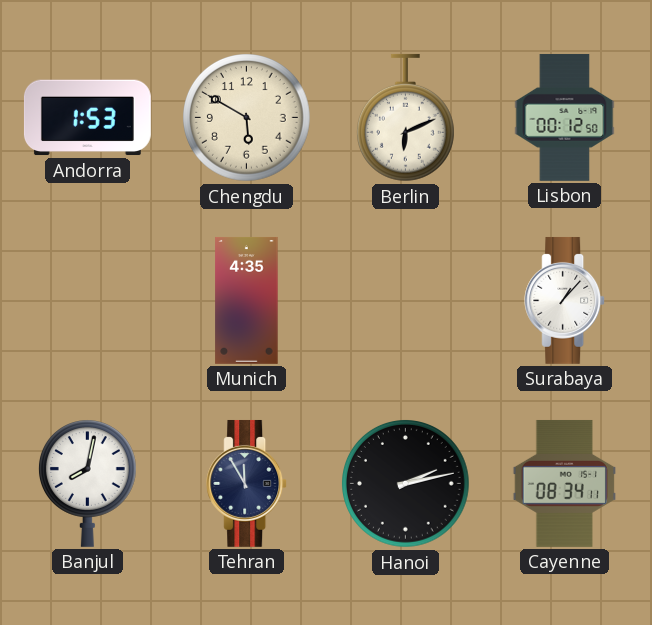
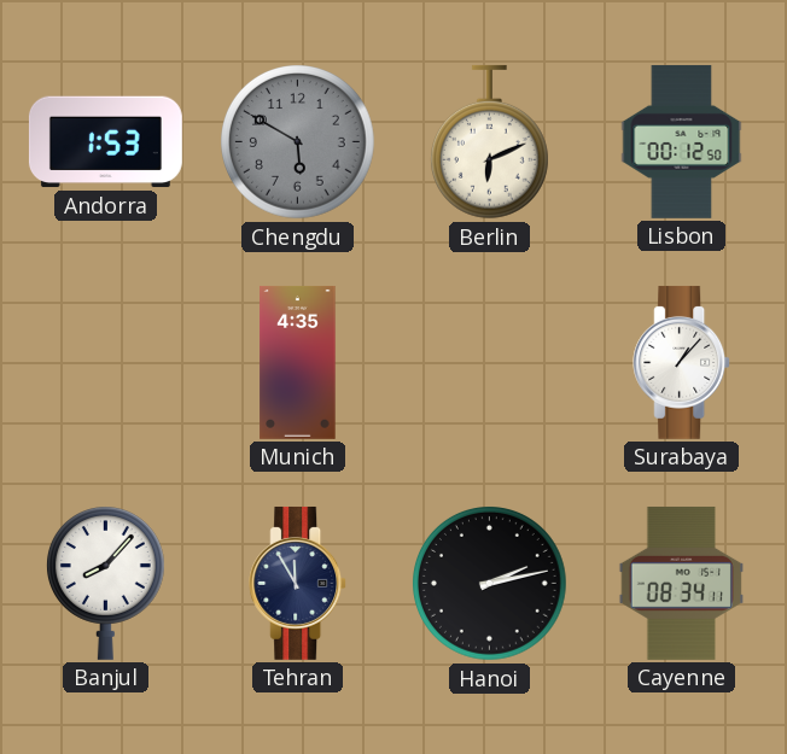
Chengdu dial: cream -> grey
Banjul: 8:02 -> 8:07
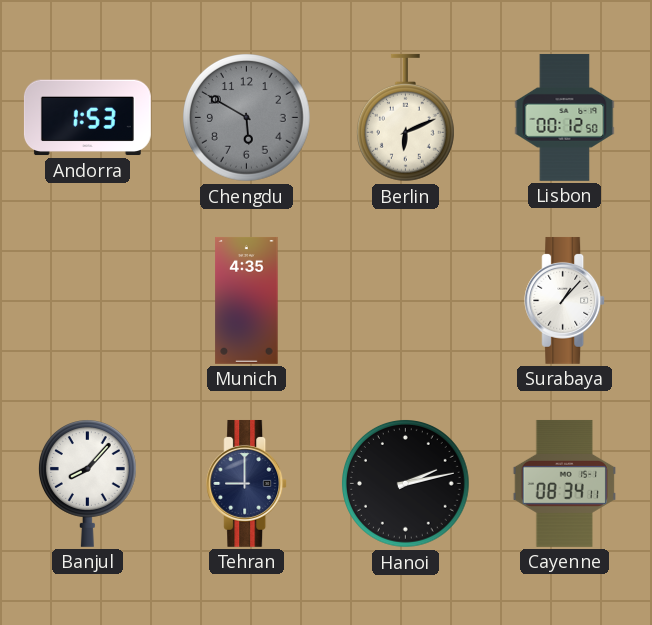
Tehran: 11:55 -> 9:00
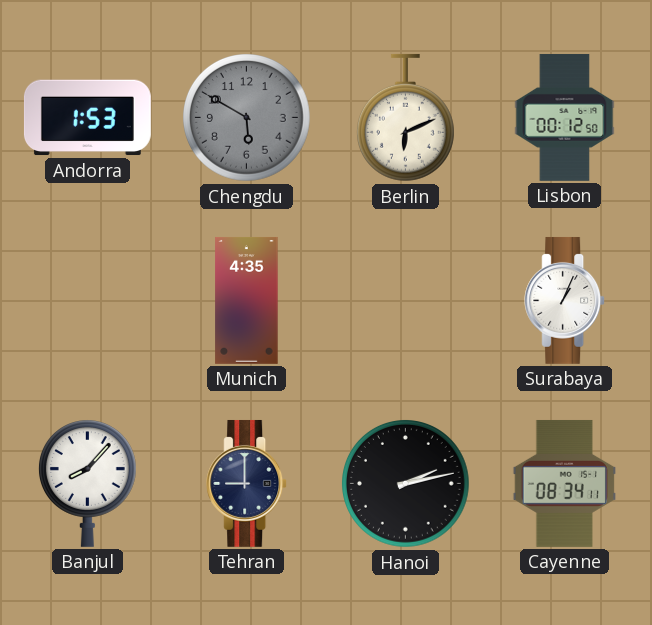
Surabaya: 1:07 -> 1:04
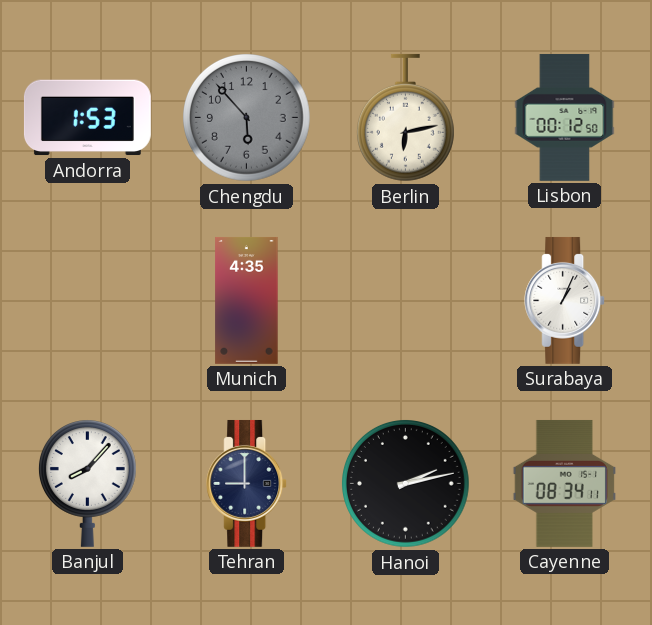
Chengdu: 5:50 -> 5:53
Berlin: 6:11 -> 6:13
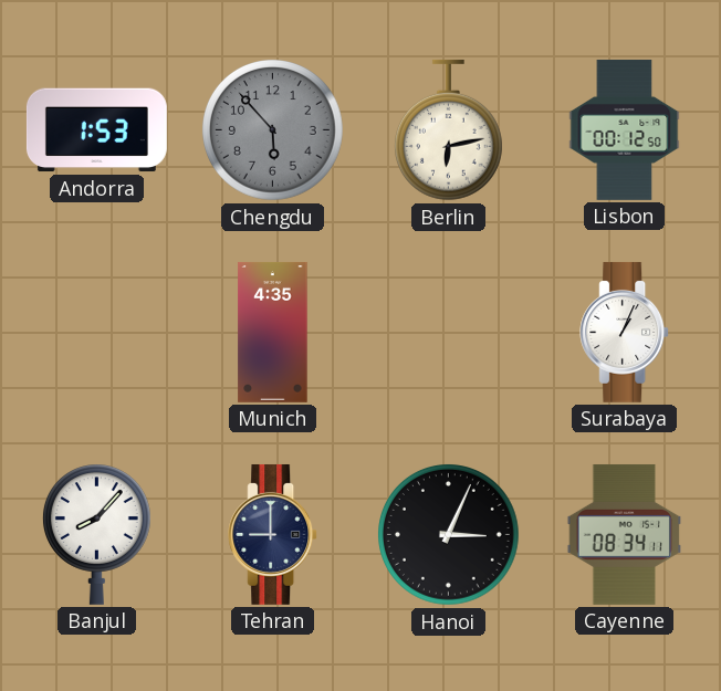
Hanoi: 2:13 -> 3:04
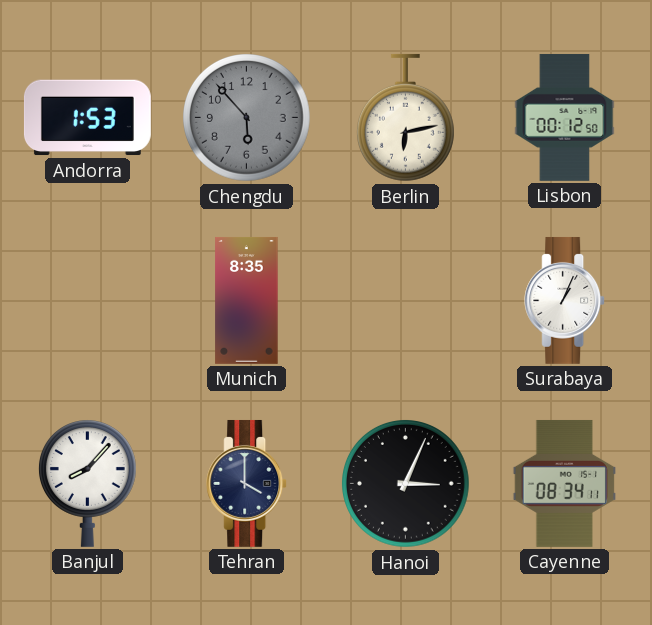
Munich: 4:35 -> 8:35
Tehran: 9:00 -> 4:00
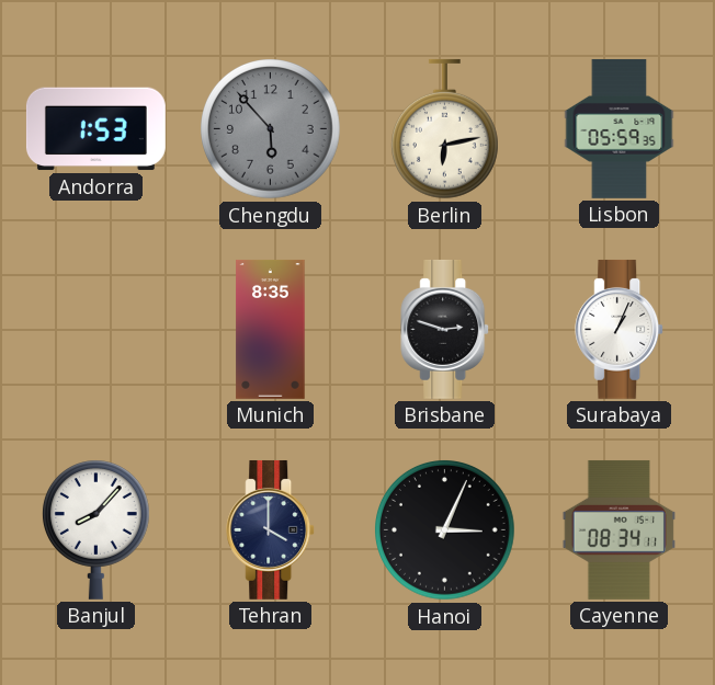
Lisbon: 00:12 -> 05:59
Brisbane: none -> 2:48
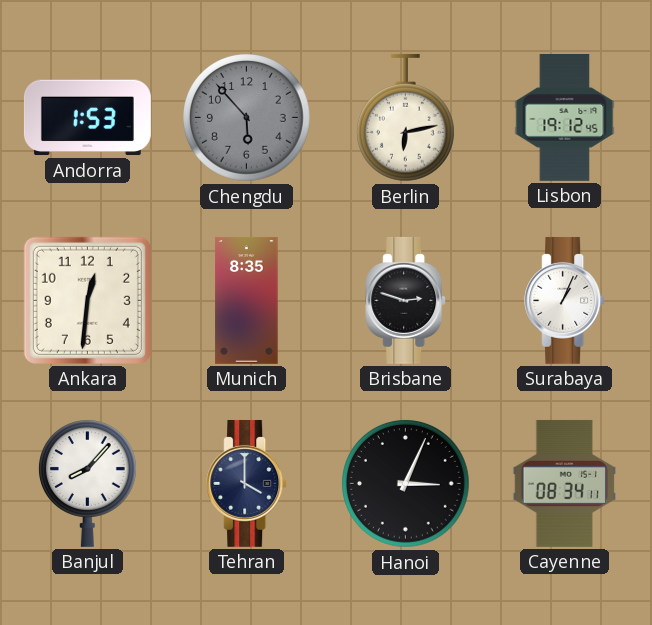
Lisbon: 05:59 -> 19:12
Ankara: none -> 12:31
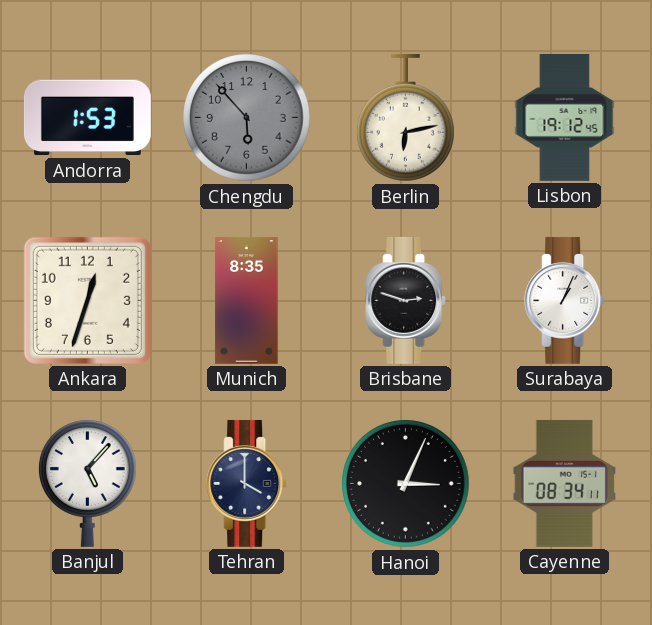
Ankara: 12:31 -> 12:33
Banjul: 8:07 -> 5:07
